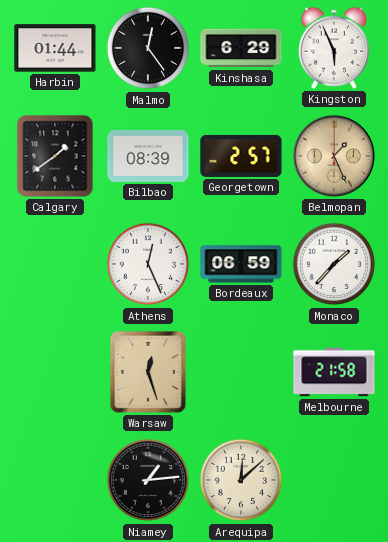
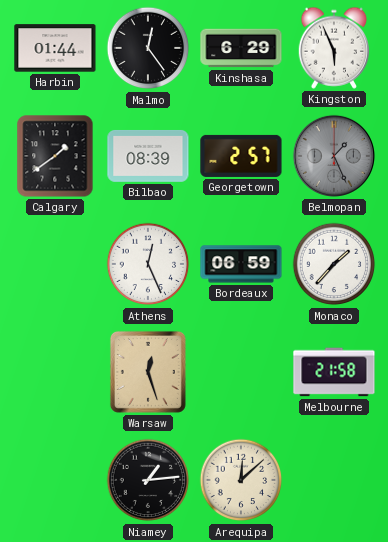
Belmopan dial: champagne -> grey
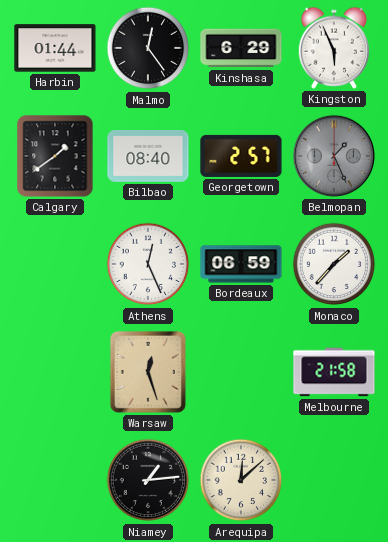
Bilbao: 08:39 -> 08:40
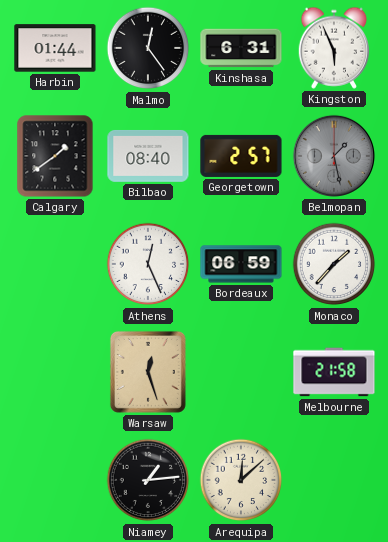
Kinshasa: 6:29 -> 6:31
Belmopan: 1:26 -> 1:28
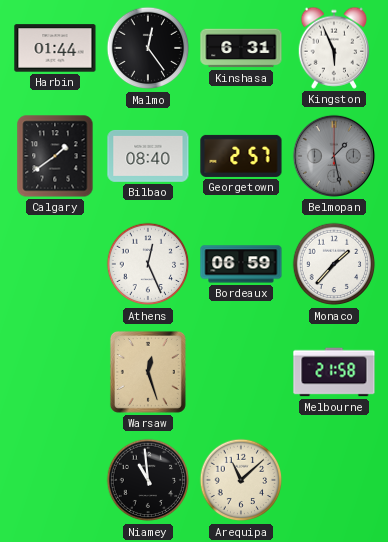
Niamey: 1:14 -> 10:59
Arequipa: 12:08 -> 11:08
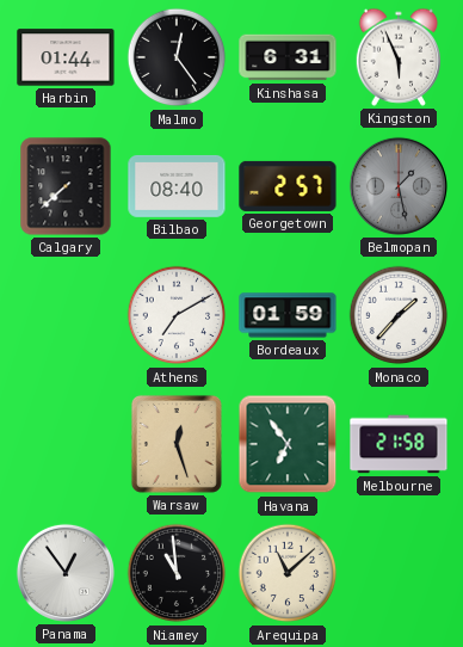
Calgary: 1:39 -> 7:38
Athens: 12:26 -> 7:10
Bordeaux: 06:59 -> 01:59
Havana: none -> 6:54
Panama: none -> 12:54
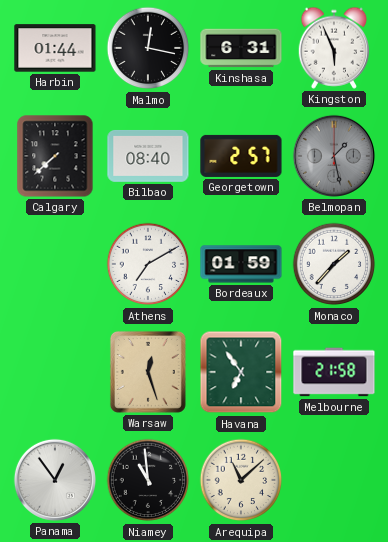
Malmo: 12:24 -> 12:17
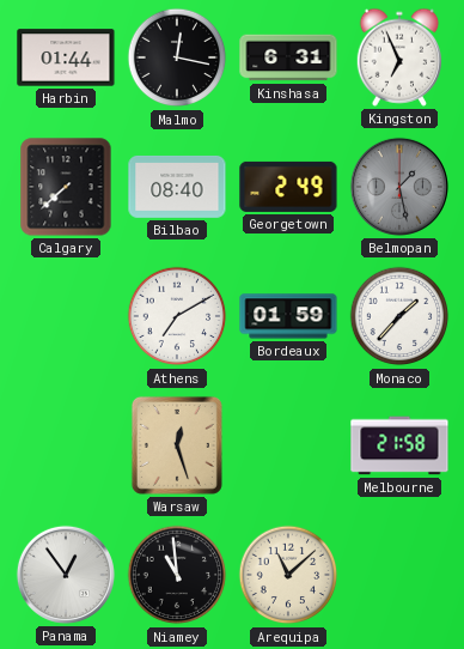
Kingston: 5:56 -> 6:56
Georgetown: 2:57 -> 2:49
Havana: 6:54 -> none
